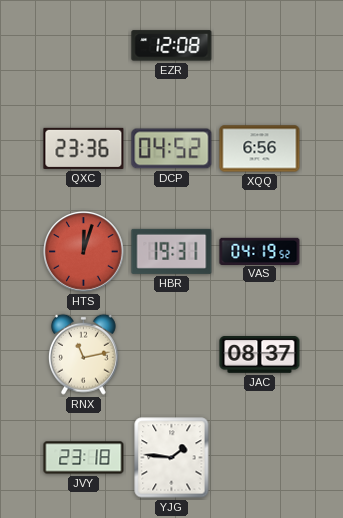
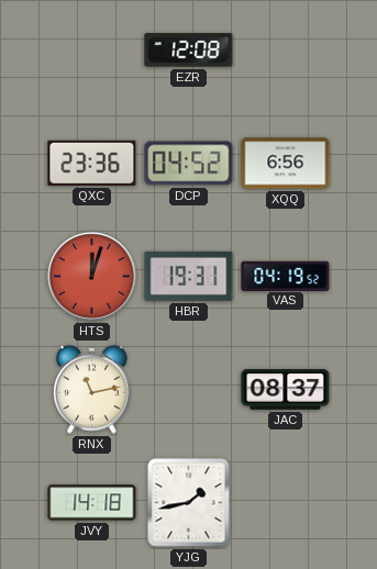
JVY: 23:18 -> 14:18
YJG: 1:46 -> 1:43
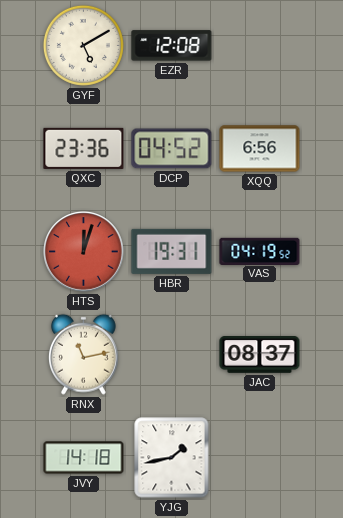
GYF: none -> 5:10
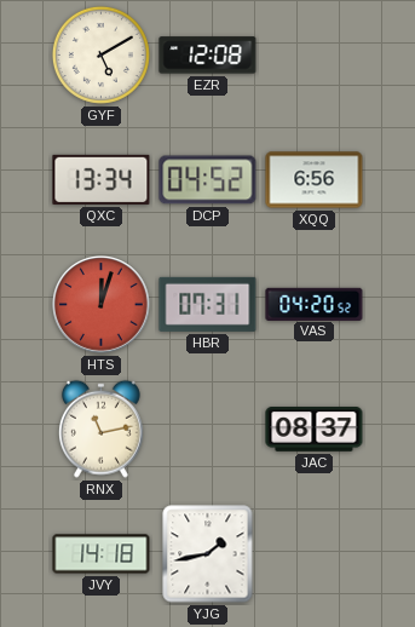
QXC: 23:36 -> 13:34
HBR: 19:31 -> 07:31
VAS: 04:19 -> 04:20
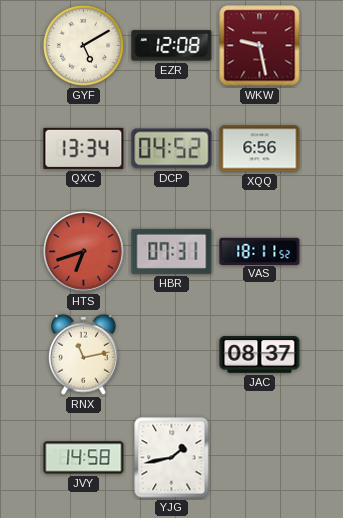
WKW: none -> 9:28
HTS: 12:03 -> 6:42
VAS: 04:20 -> 18:11
JVY: 14:18 -> 14:58
